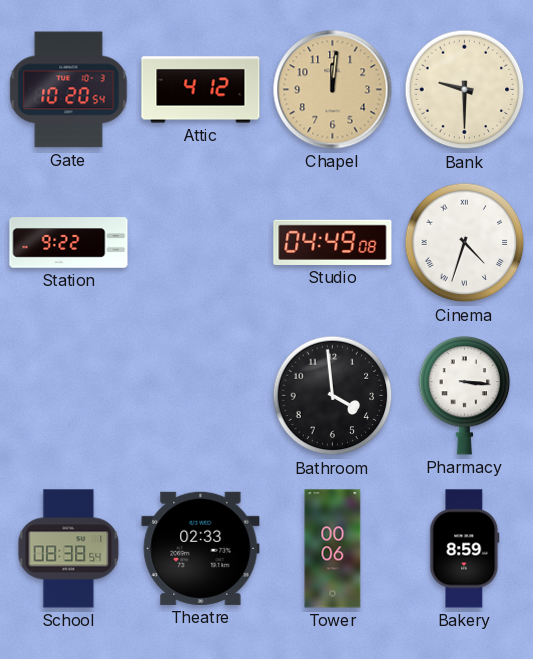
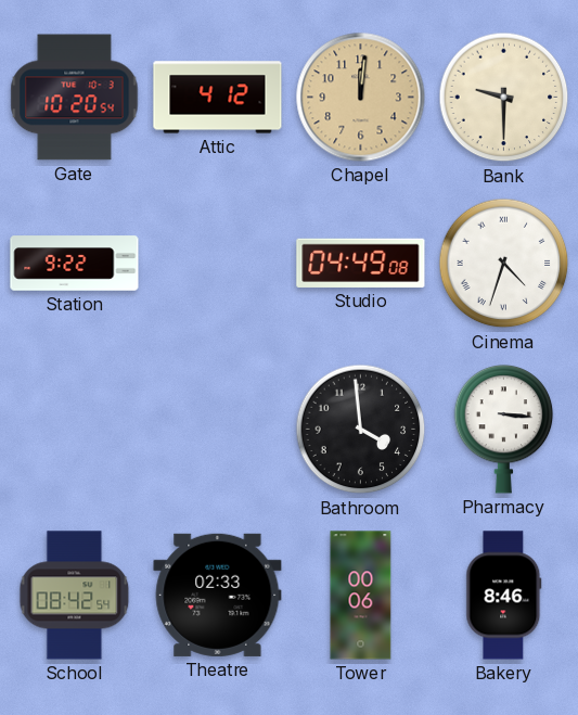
School: 08:38 -> 08:42
Bakery: 8:59 -> 8:46
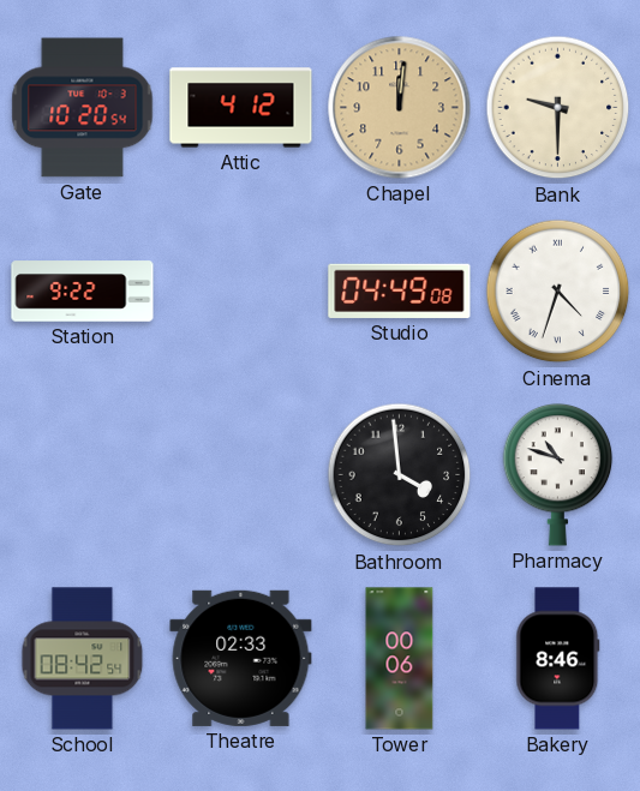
Pharmacy: 3:16 -> 10:48
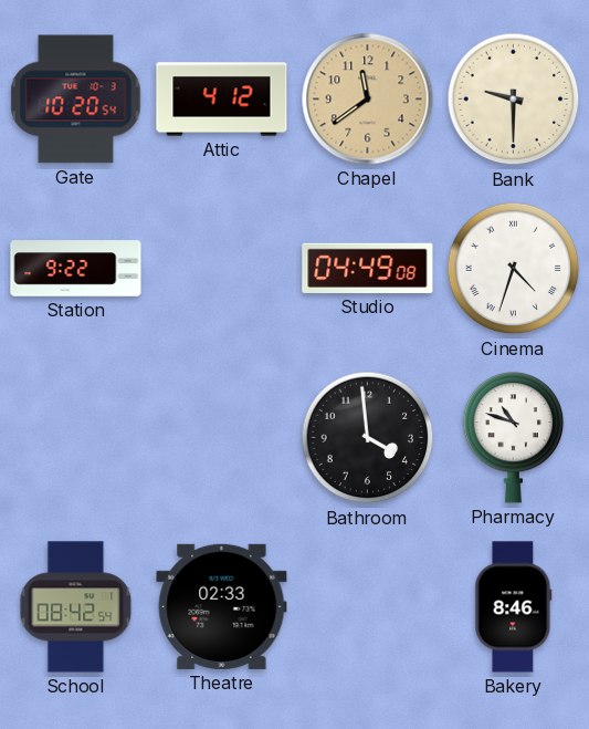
Chapel: 12:01 -> 11:39
Tower: 00:06 -> none
